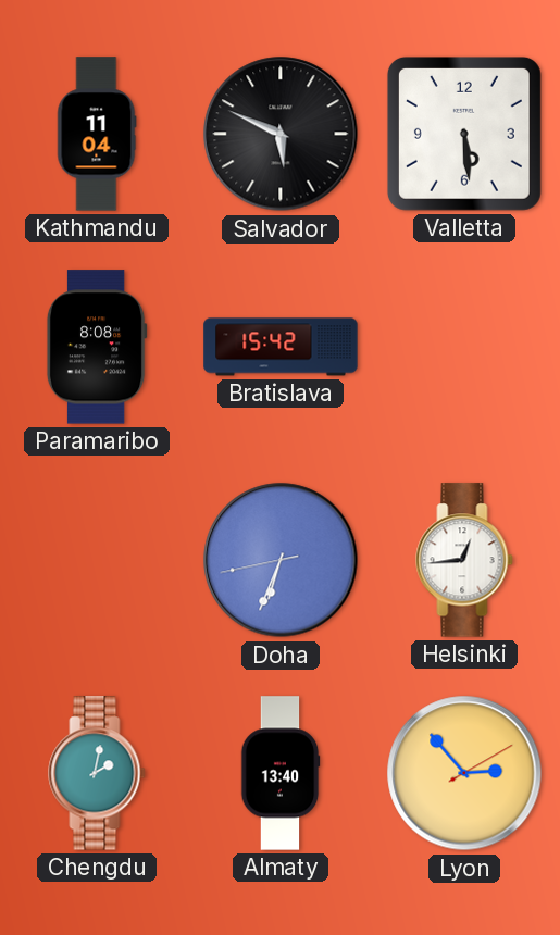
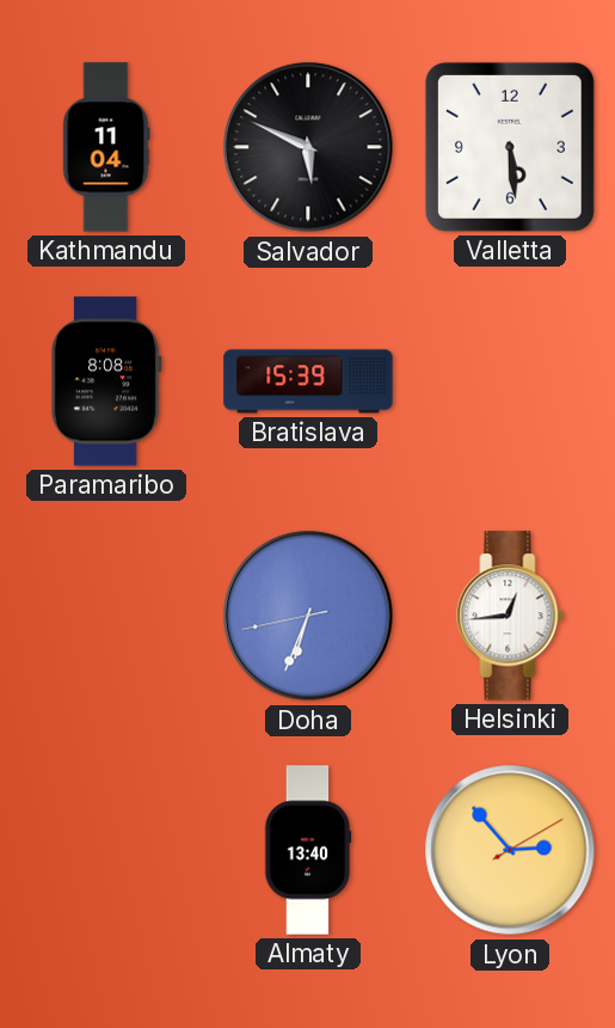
Bratislava: 15:42 -> 15:39
Chengdu: 2:02 -> none
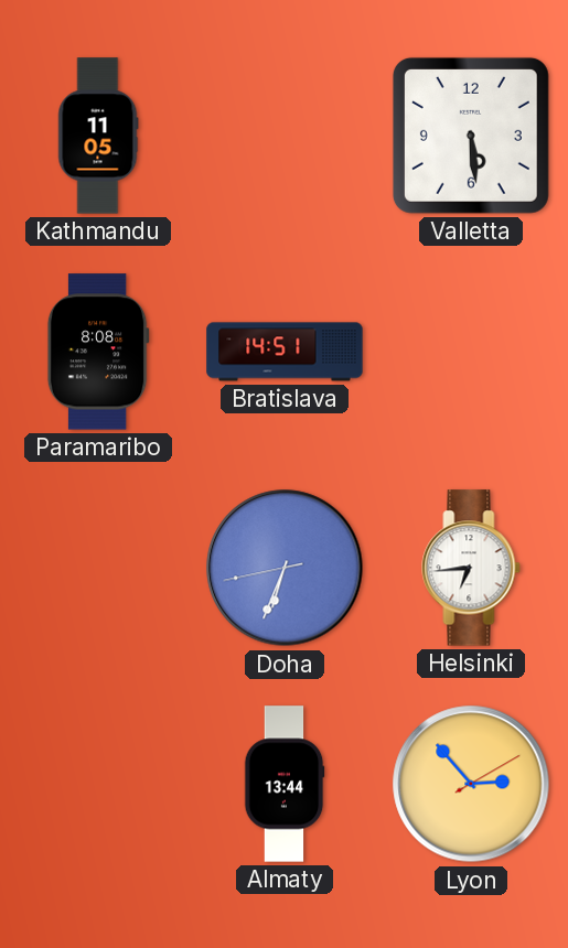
Kathmandu: 11:04 -> 11:05
Salvador: 5:49 -> none
Bratislava: 15:39 -> 14:51
Helsinki: 12:44 -> 6:44
Almaty: 13:40 -> 13:44
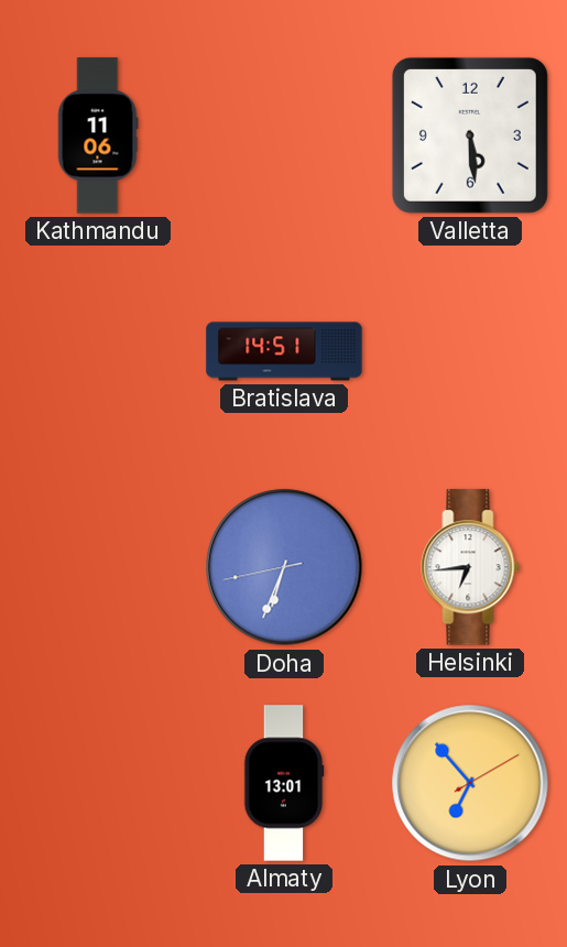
Kathmandu: 11:05 -> 11:06
Paramaribo: 8:08 -> none
Almaty: 13:44 -> 13:01
Lyon: 2:53 -> 6:53
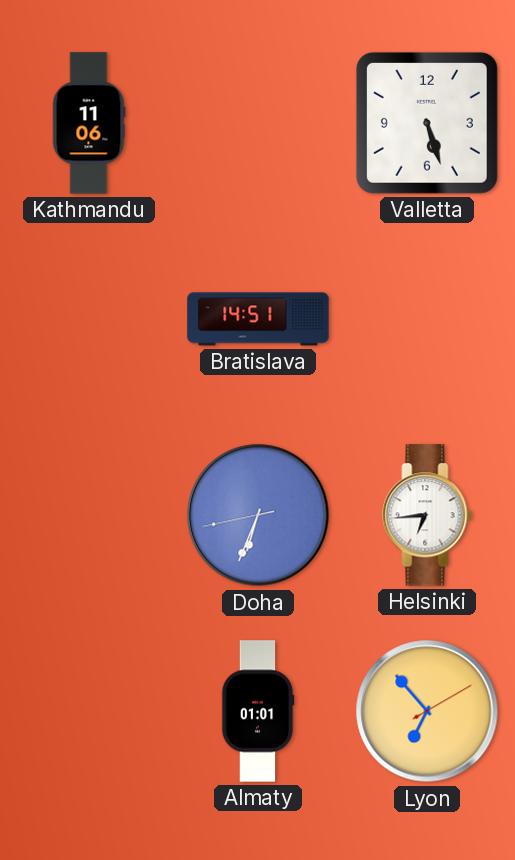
Valletta: 5:29 -> 5:27
Almaty: 13:01 -> 01:01
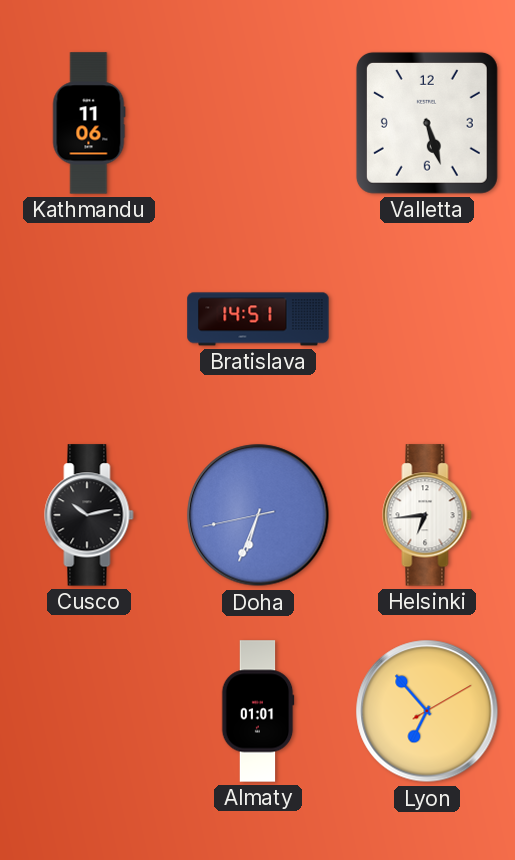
Cusco: none -> 10:13
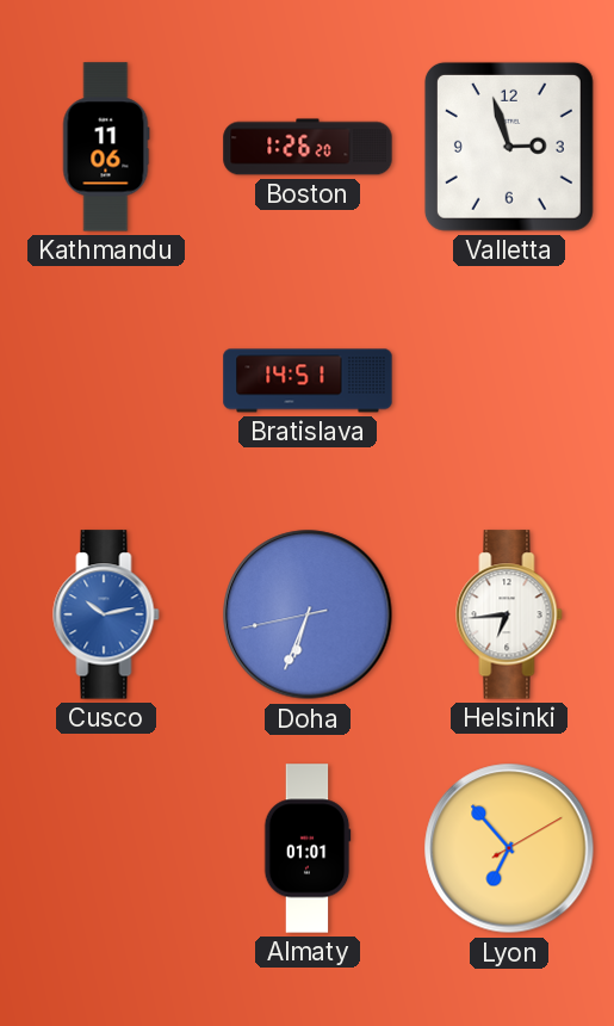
Boston: none -> 1:26
Valletta: 5:27 -> 2:57
Cusco dial: black -> blue
